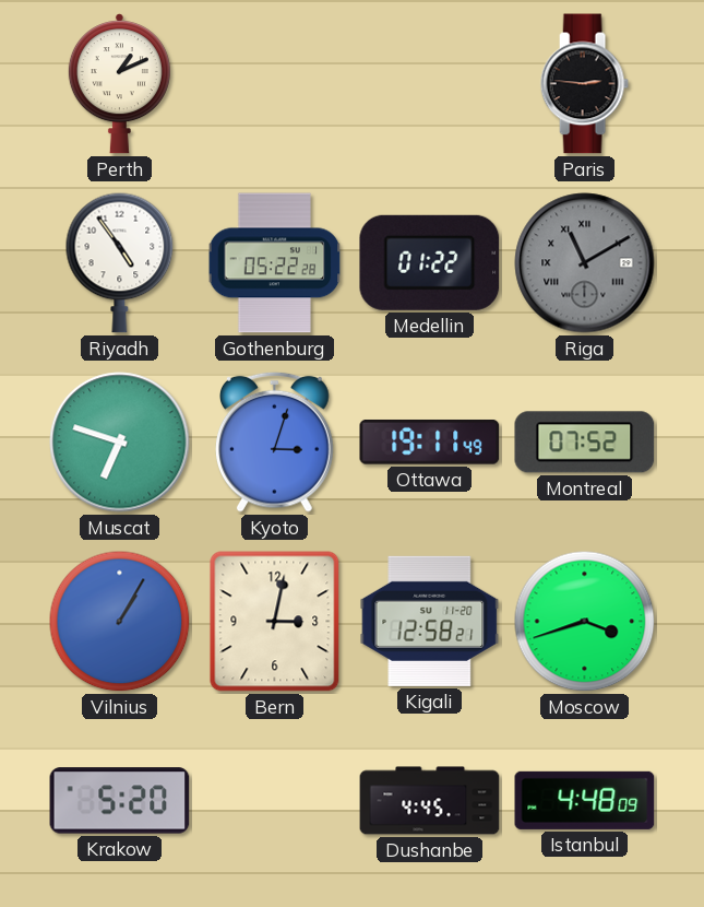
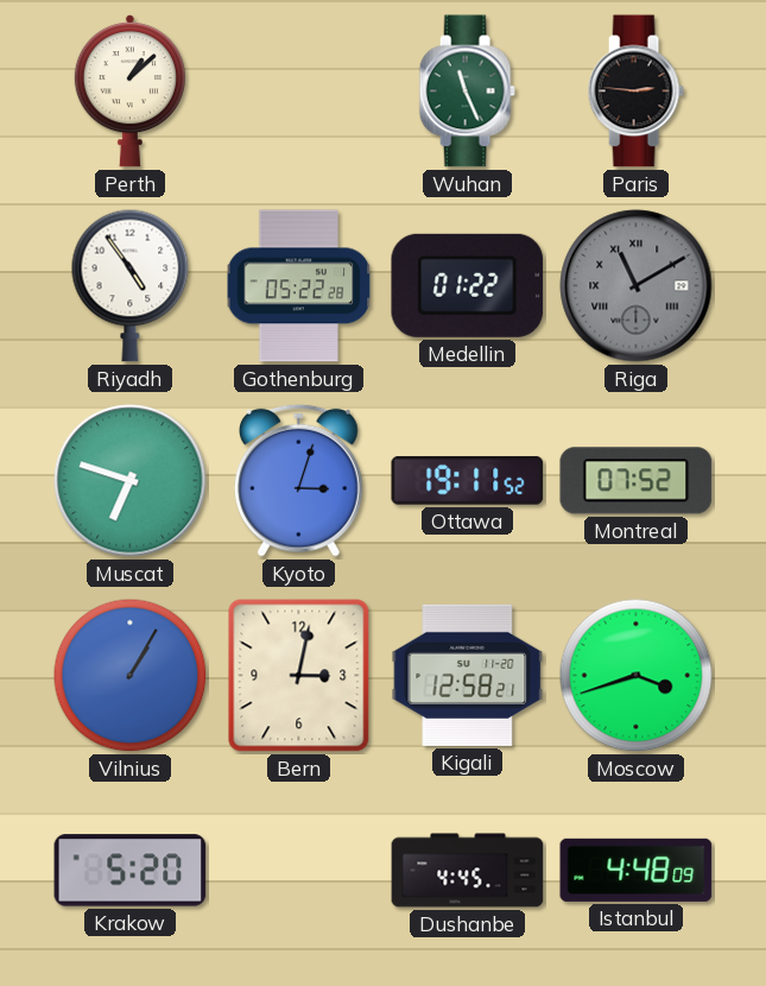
Perth: 1:11 -> 1:08
Wuhan: none -> 11:26
Ottawa: 19:11:49 -> 19:11:52
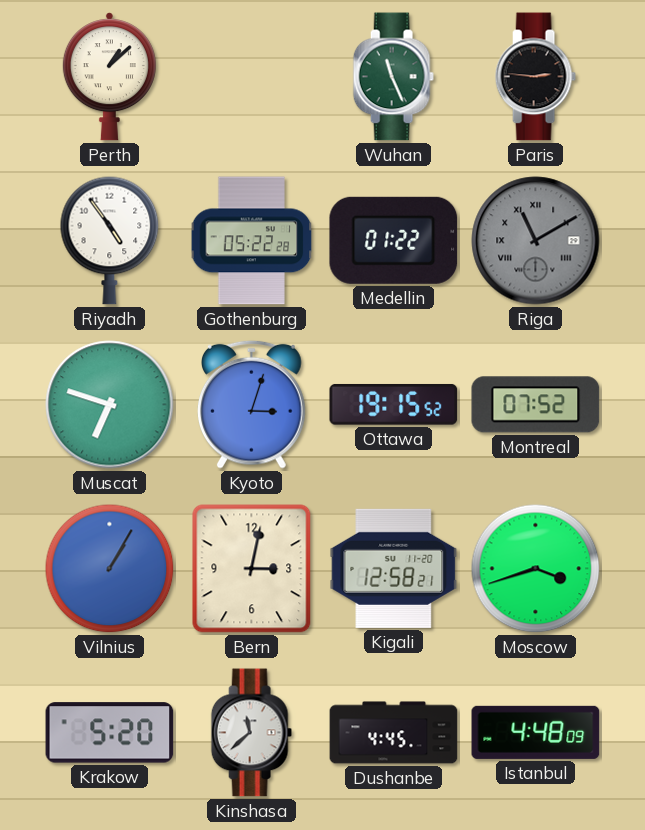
Ottawa: 19:11 -> 19:15
Kinshasa: none -> 11:38
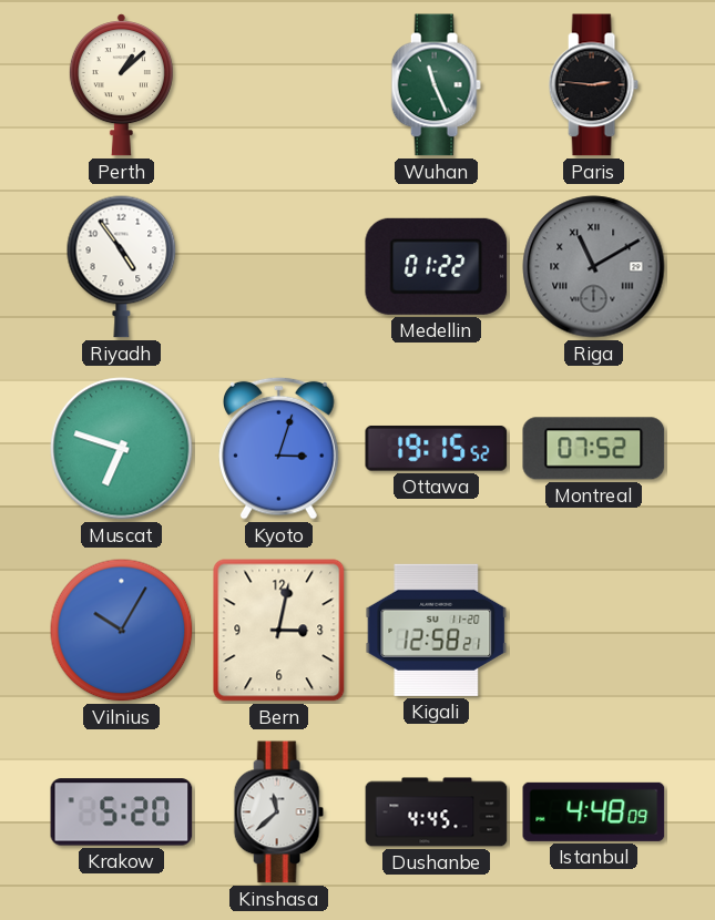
Gothenburg: 05:22 -> none
Vilnius: 1:05 -> 10:05
Moscow: 3:42 -> none
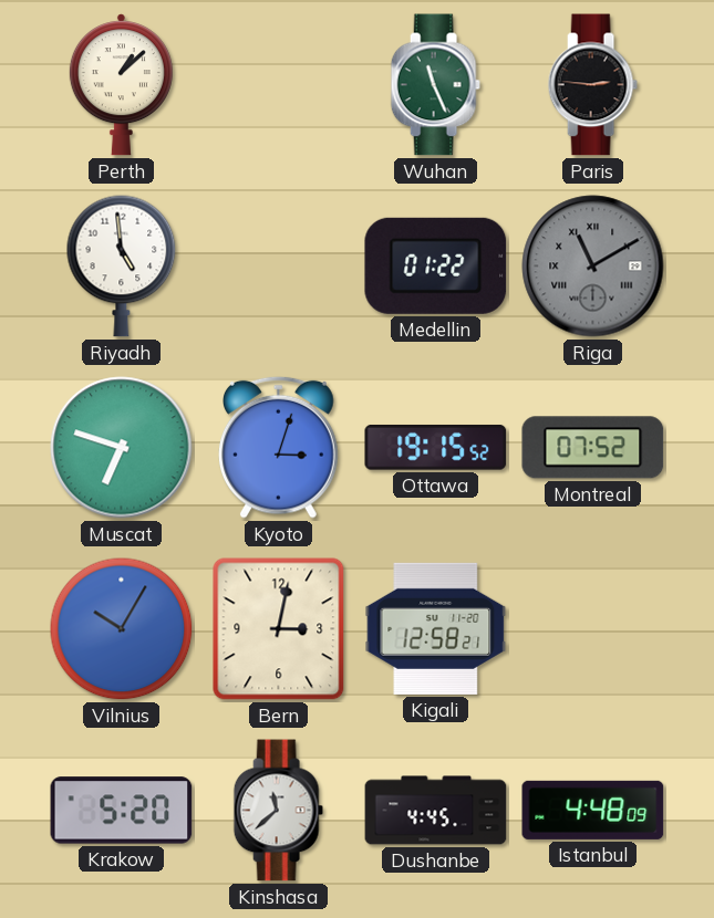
Riyadh: 4:54 -> 4:59
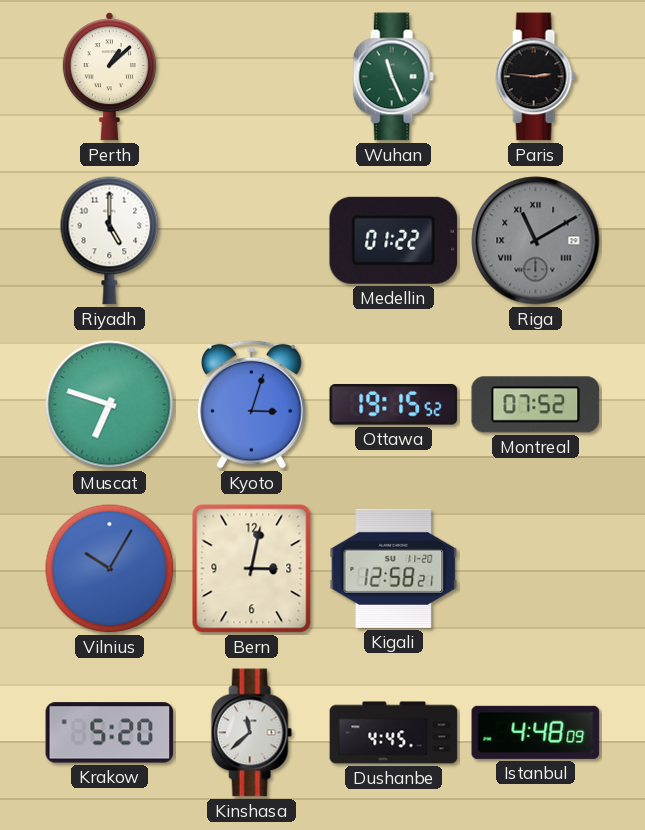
Riyadh: 4:59 -> 5:00
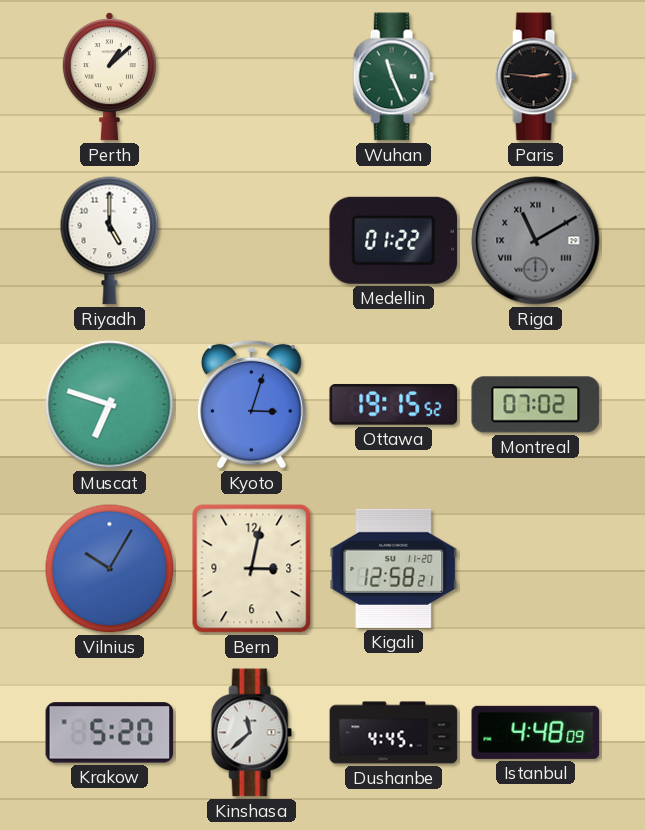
Montreal: 07:52 -> 07:02
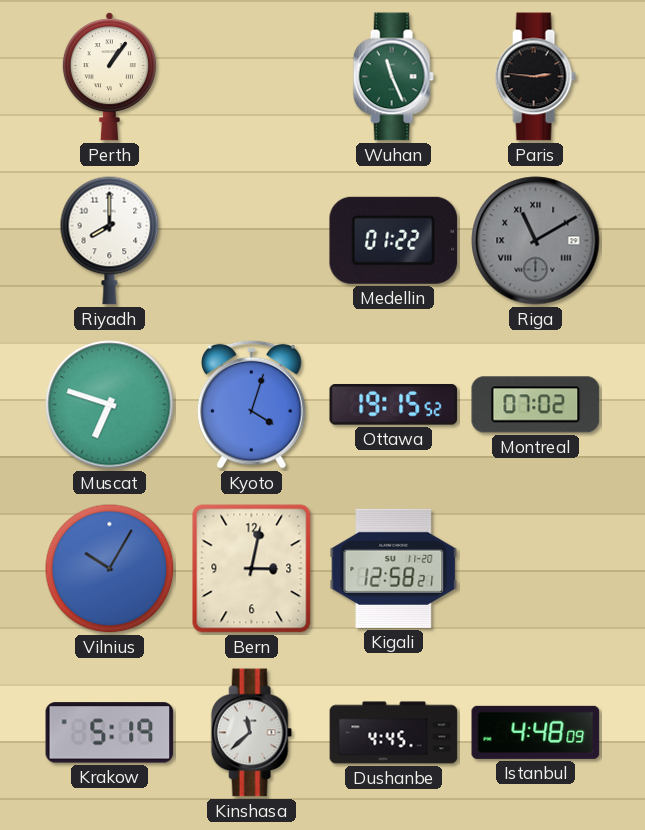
Perth: 1:08 -> 1:06
Riyadh: 5:00 -> 8:00
Kyoto: 3:03 -> 4:03
Krakow: 5:20 -> 5:19
